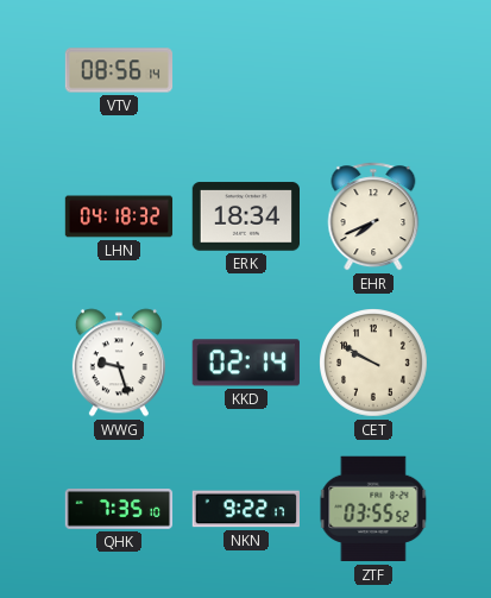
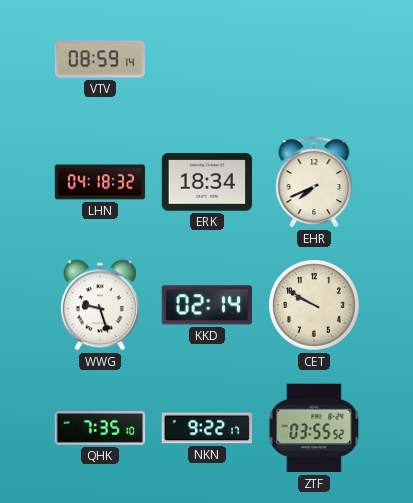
VTV: 08:56 -> 08:59
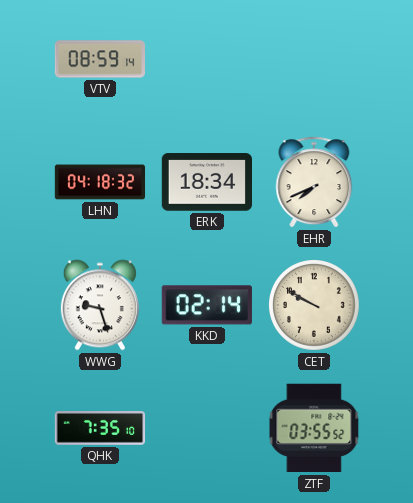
NKN: 9:22 -> none
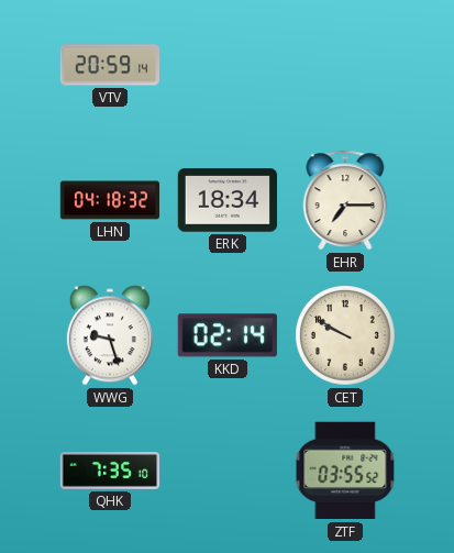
VTV: 08:59 -> 20:59
EHR: 7:41 -> 7:15
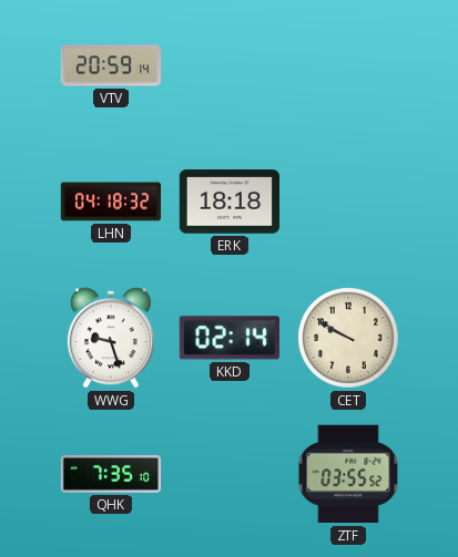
ERK: 18:34 -> 18:18
EHR: 7:15 -> none
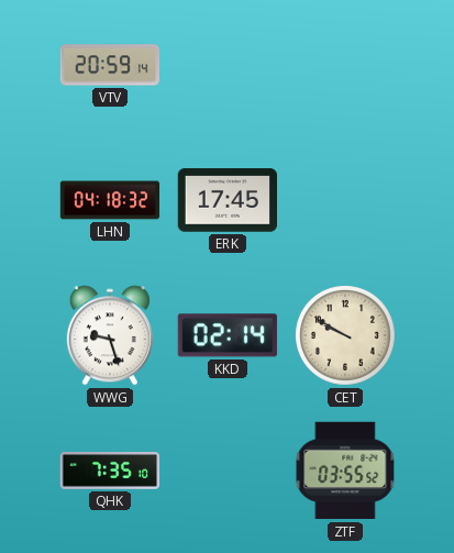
ERK: 18:18 -> 17:45
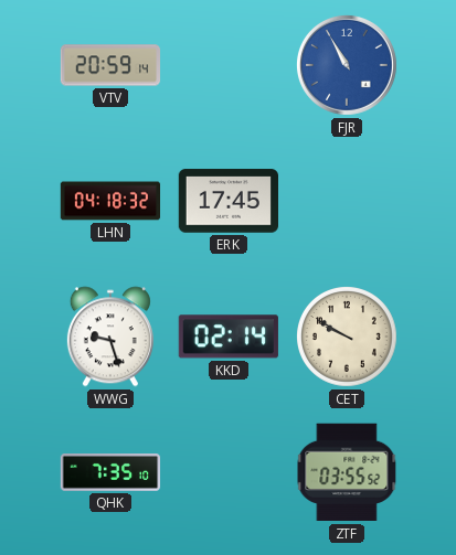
FJR: none -> 10:55
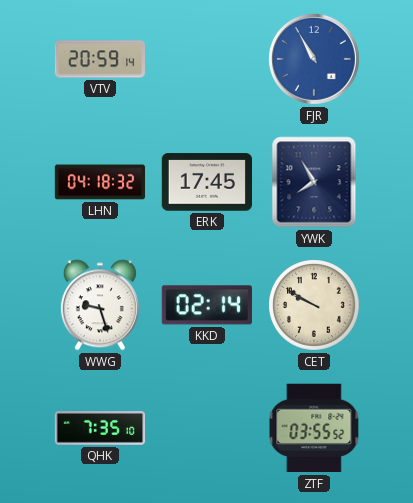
YWK: none -> 7:55
